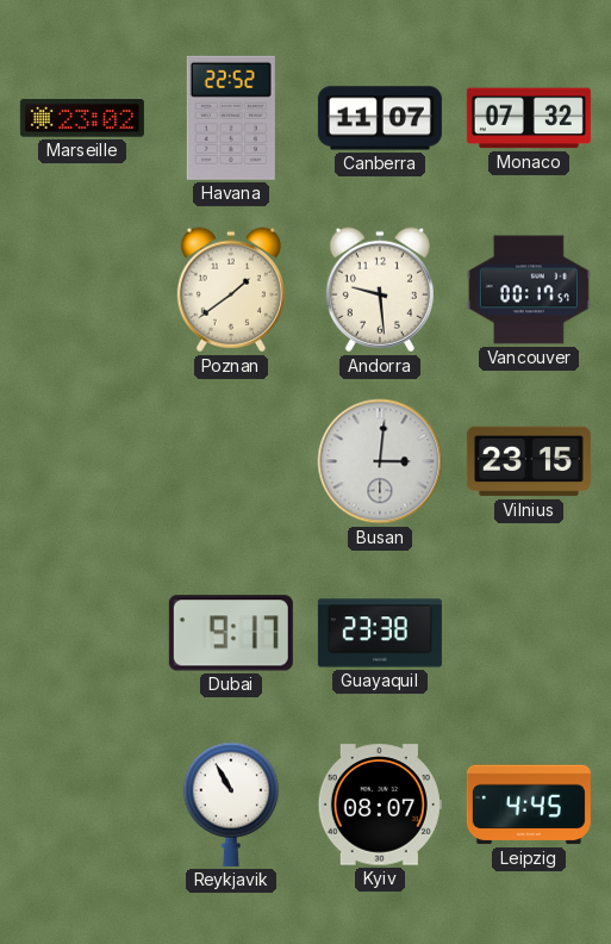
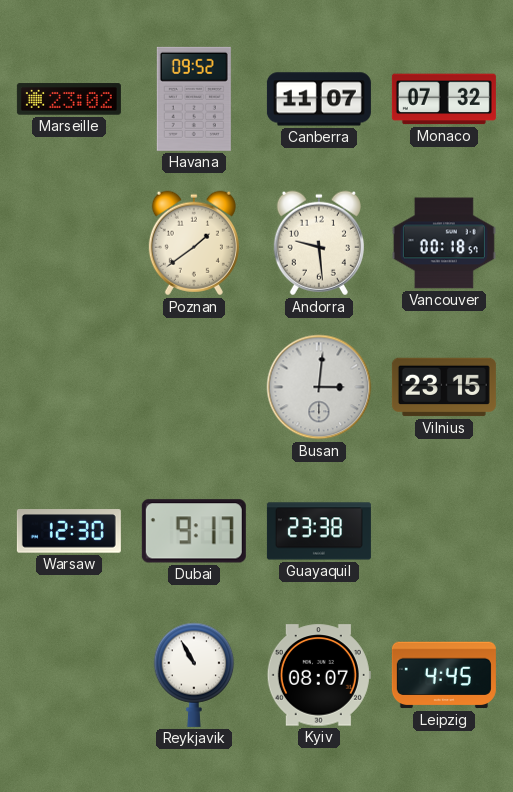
Havana: 22:52 -> 09:52
Vancouver: 00:17 -> 00:18
Warsaw: none -> 12:30
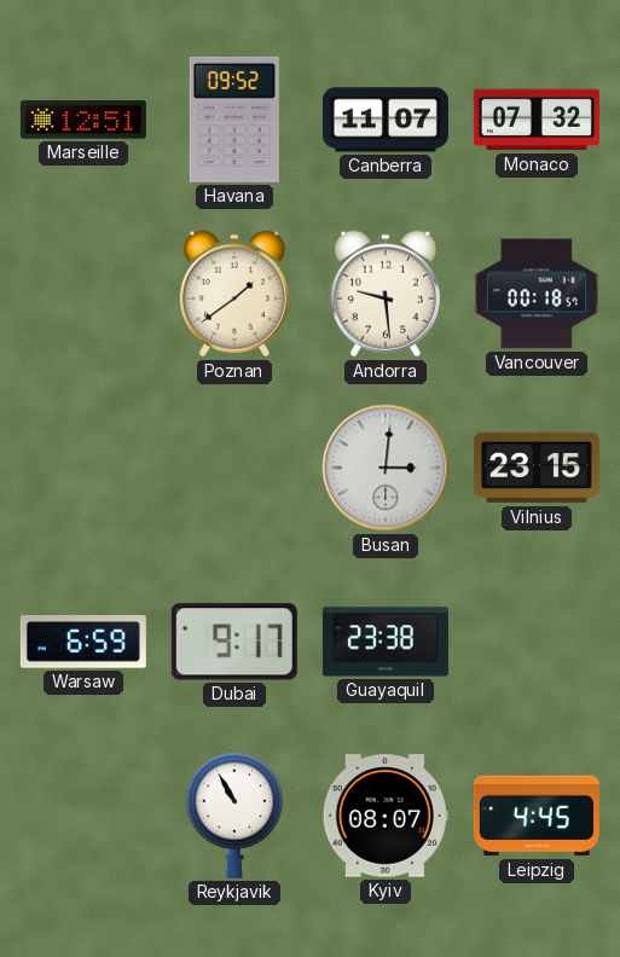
Marseille: 23:02 -> 12:51
Warsaw: 12:30 -> 6:59
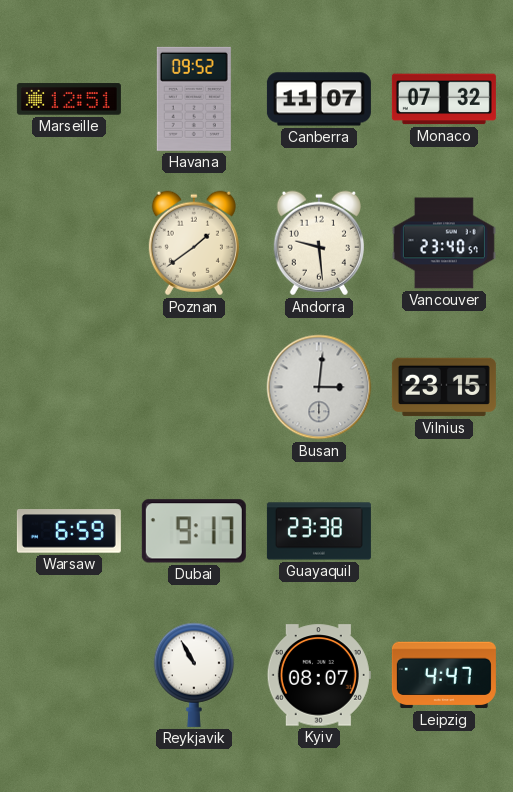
Vancouver: 00:18 -> 23:40
Leipzig: 4:45 -> 4:47
